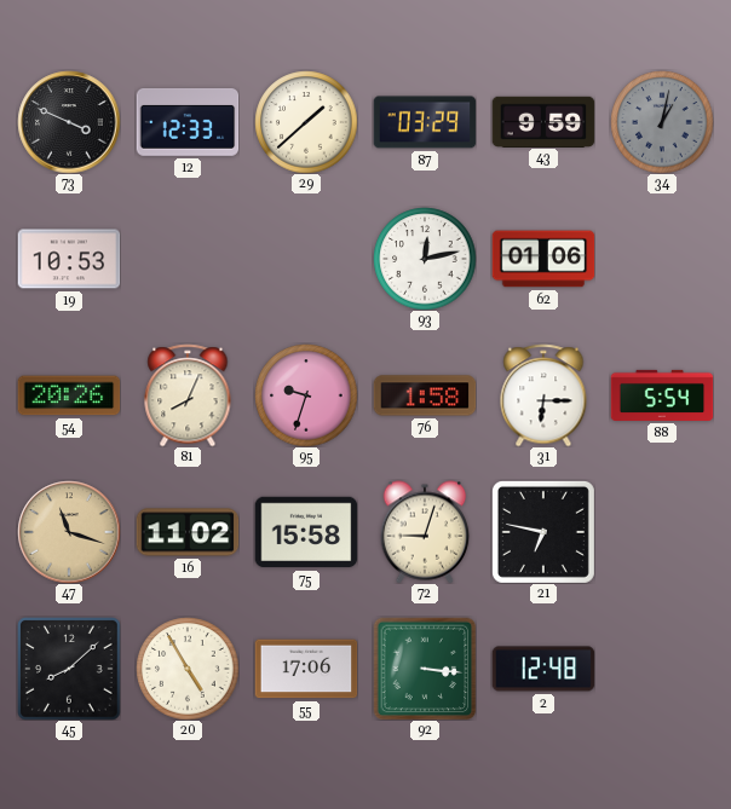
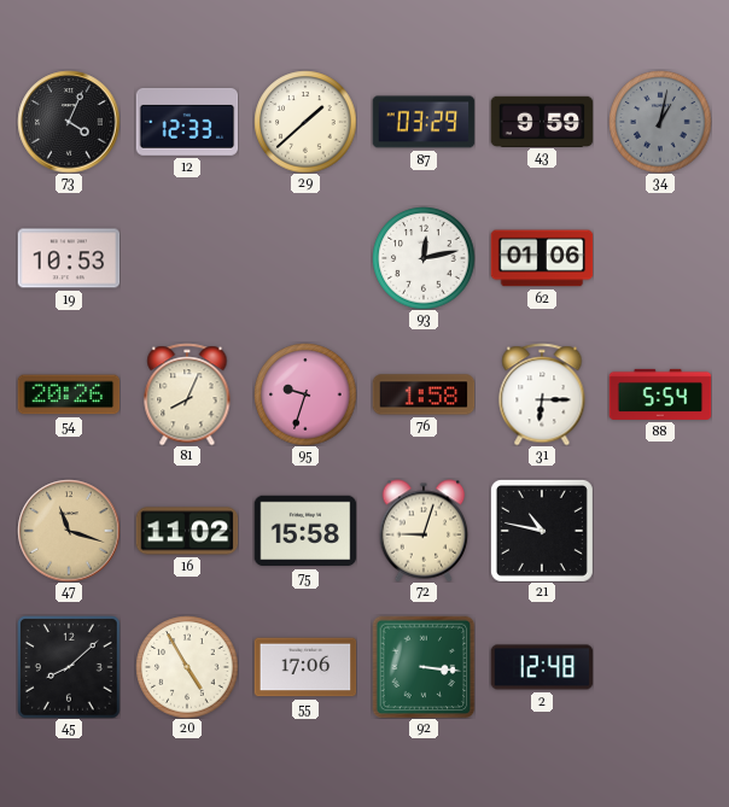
73: 3:49 -> 4:04
21: 6:47 -> 10:47
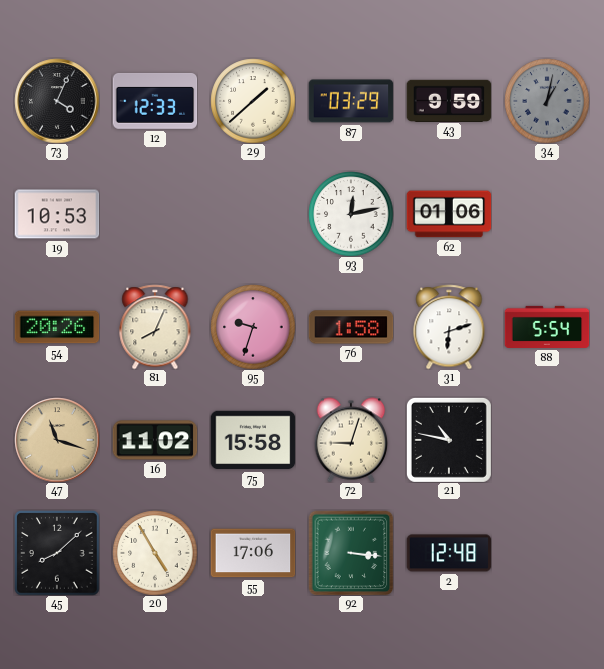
31: 6:15 -> 6:12
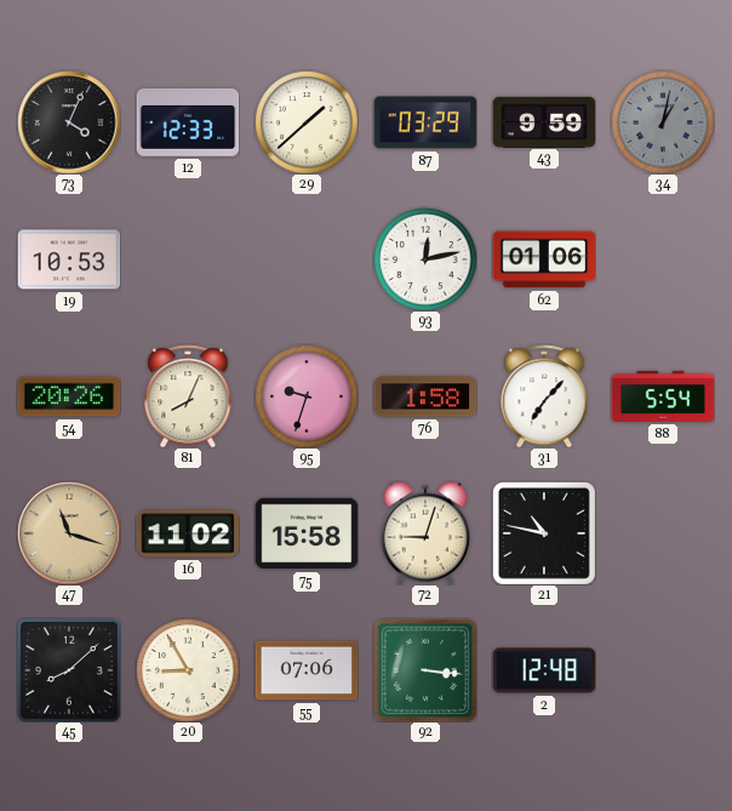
31: 6:12 -> 7:07
20: 4:55 -> 8:55
55: 17:06 -> 07:06
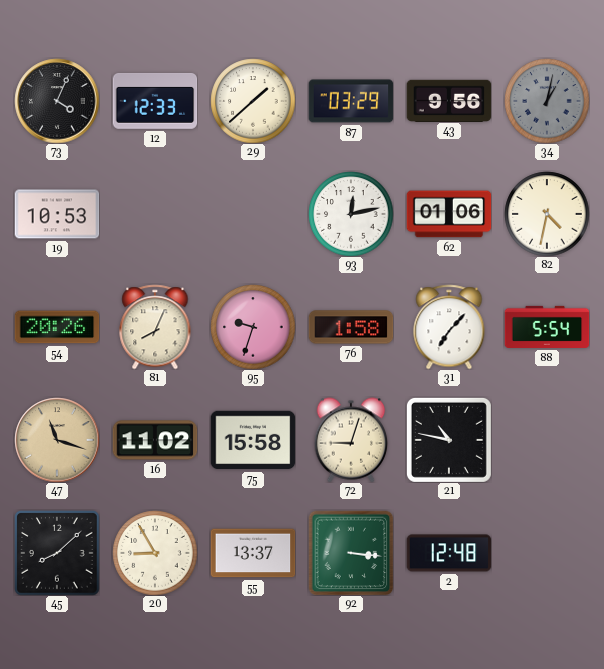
43: 9:59 -> 9:56
82: none -> 4:32
55: 07:06 -> 13:37
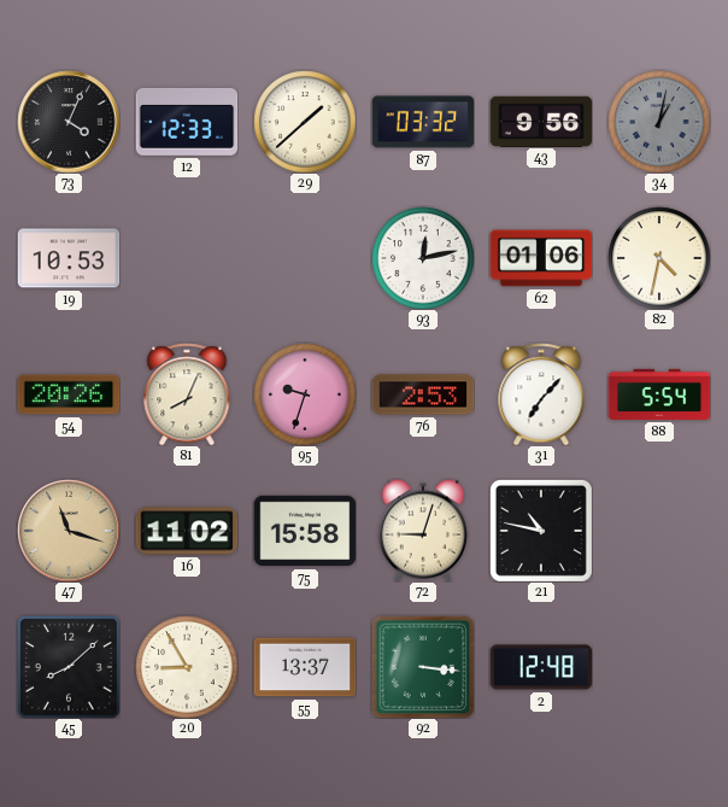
87: 03:29 -> 03:32
76: 1:58 -> 2:53
